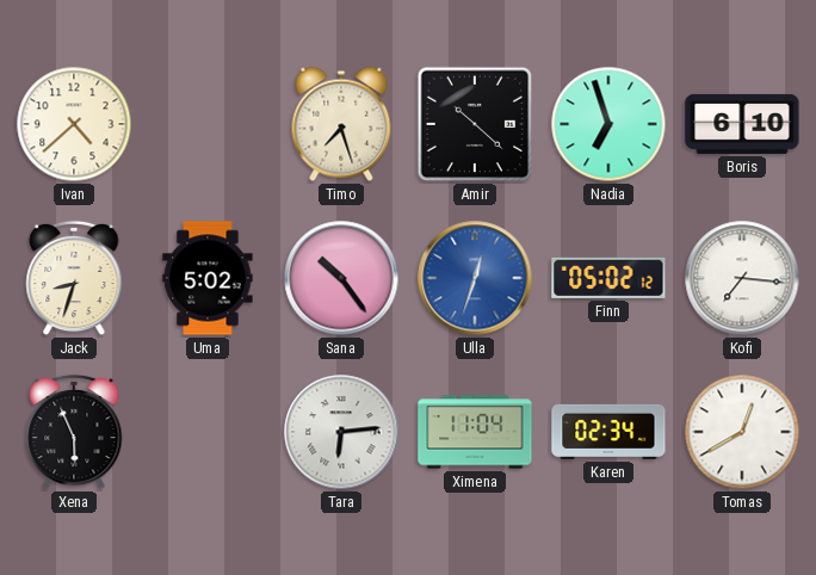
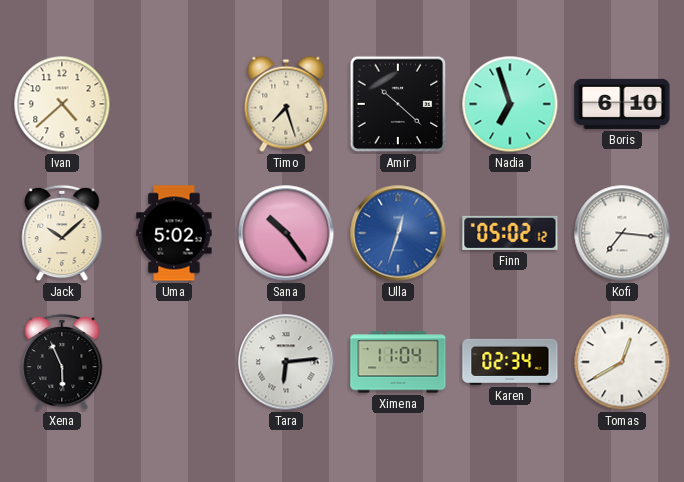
Jack: 8:33 -> 10:08
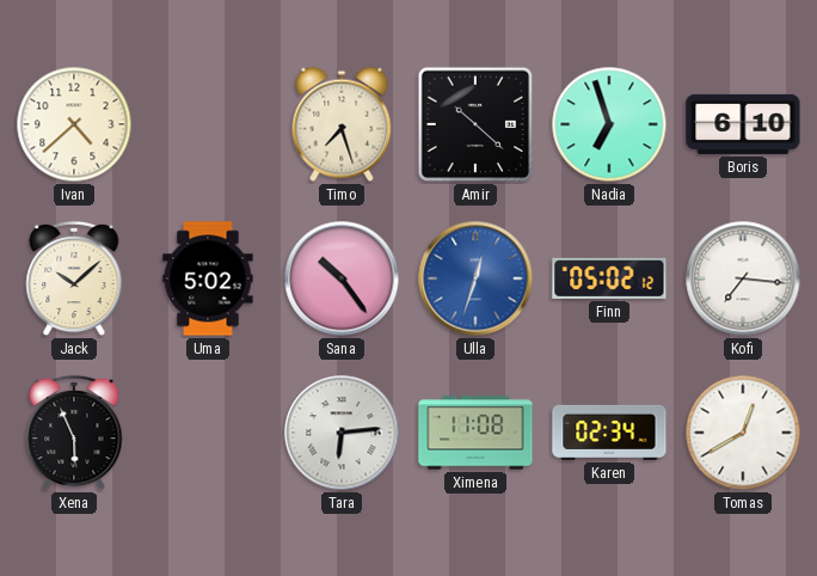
Ximena: 11:04 -> 11:08
